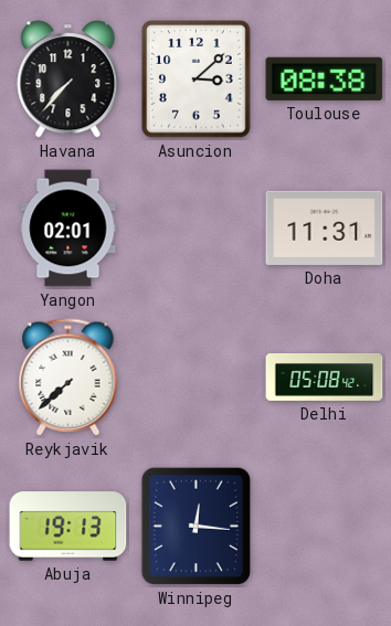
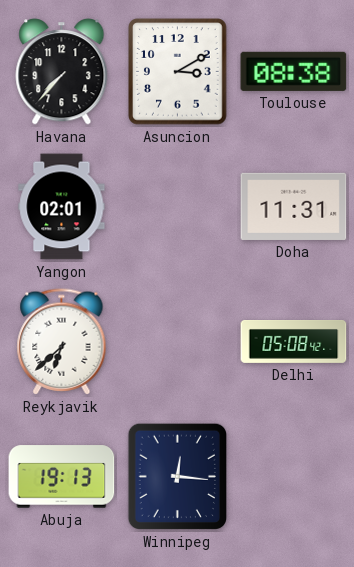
Asuncion: 3:08 -> 3:10
Reykjavik: 7:38 -> 6:38
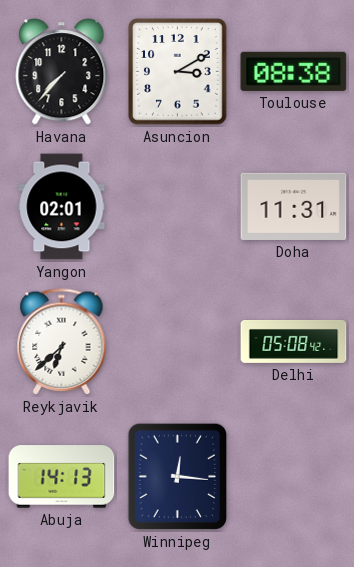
Abuja: 19:13 -> 14:13
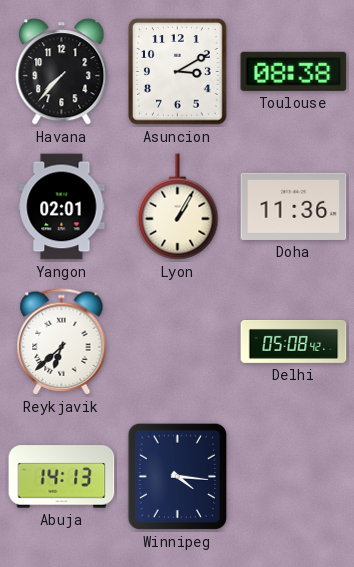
Lyon: none -> 1:05
Doha: 11:31 -> 11:36
Winnipeg: 12:16 -> 4:16
